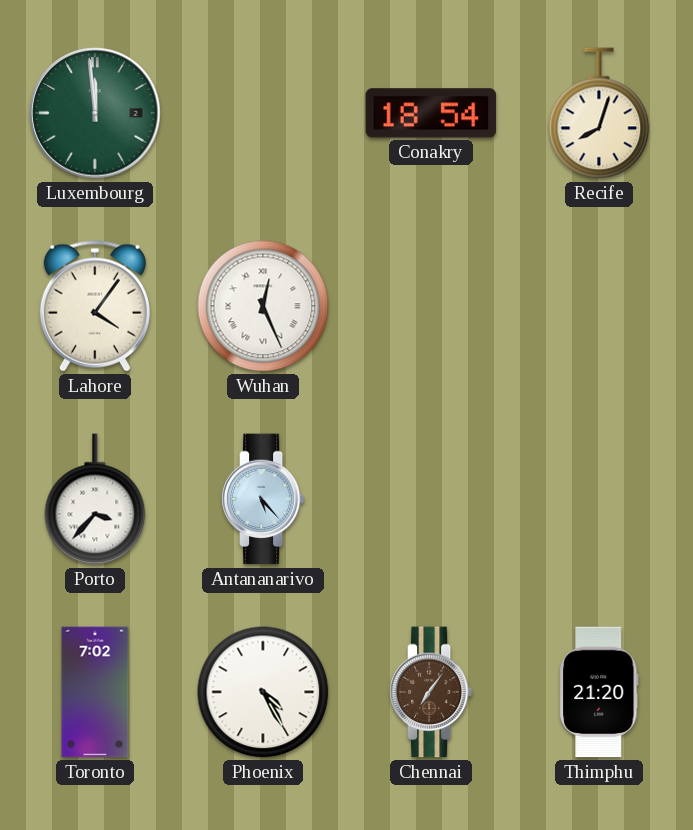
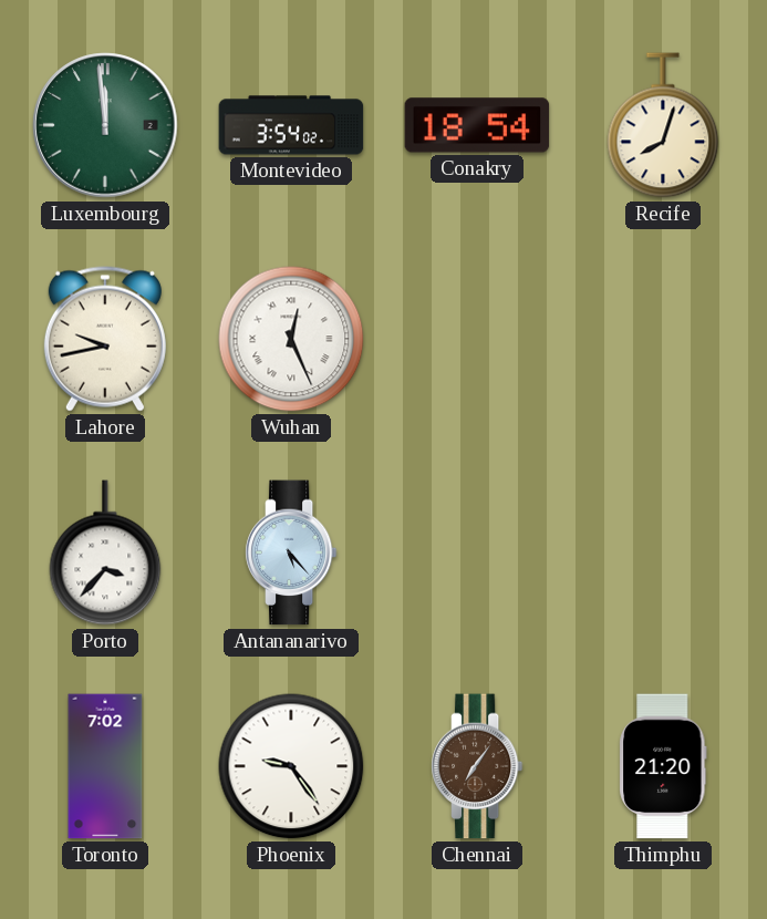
Montevideo: none -> 3:54
Lahore: 4:06 -> 9:43
Phoenix: 4:25 -> 9:24
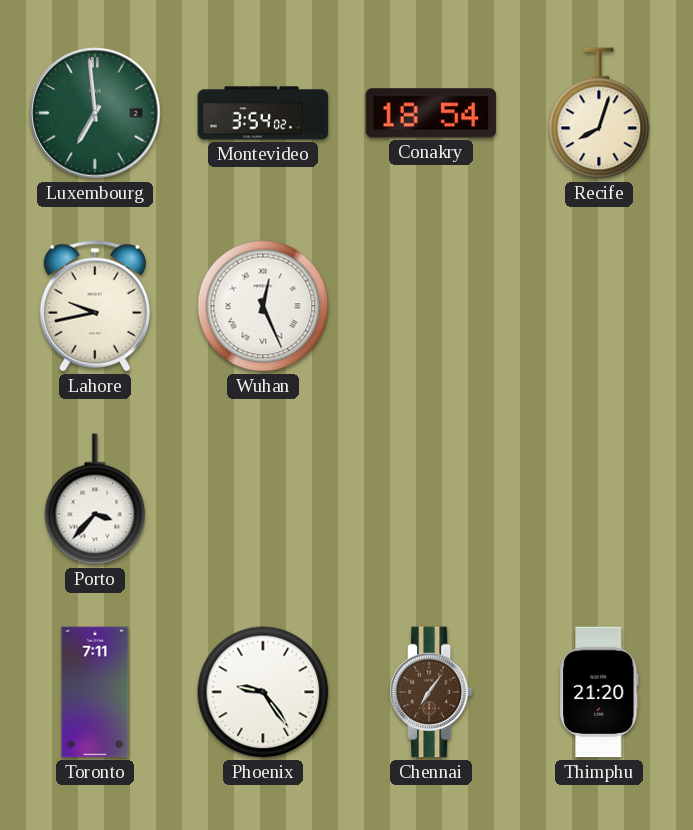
Luxembourg: 11:59 -> 6:59
Antananarivo: 5:23 -> none
Toronto: 7:02 -> 7:11
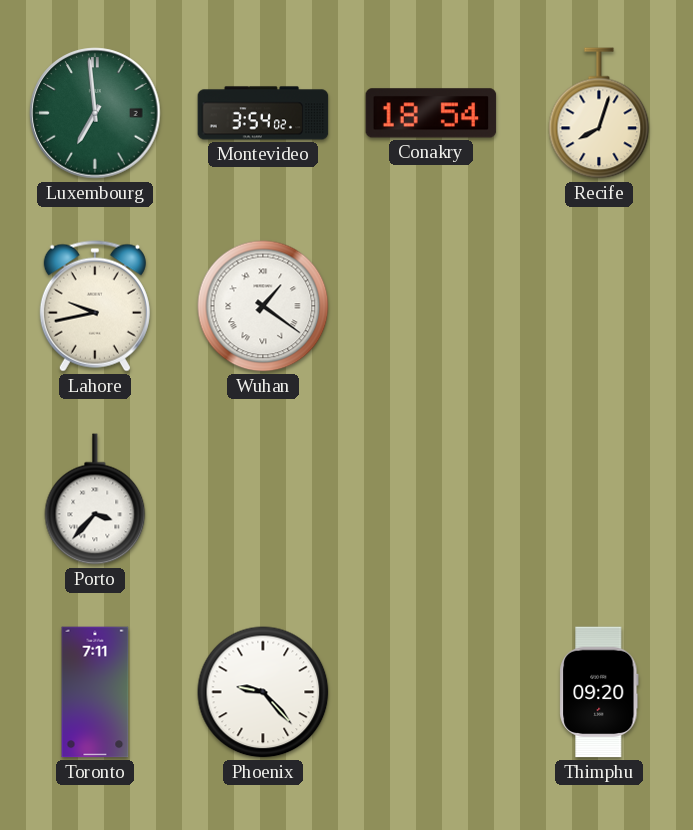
Wuhan: 12:26 -> 1:21
Phoenix: 9:24 -> 9:23
Chennai: 7:06 -> none
Thimphu: 21:20 -> 09:20
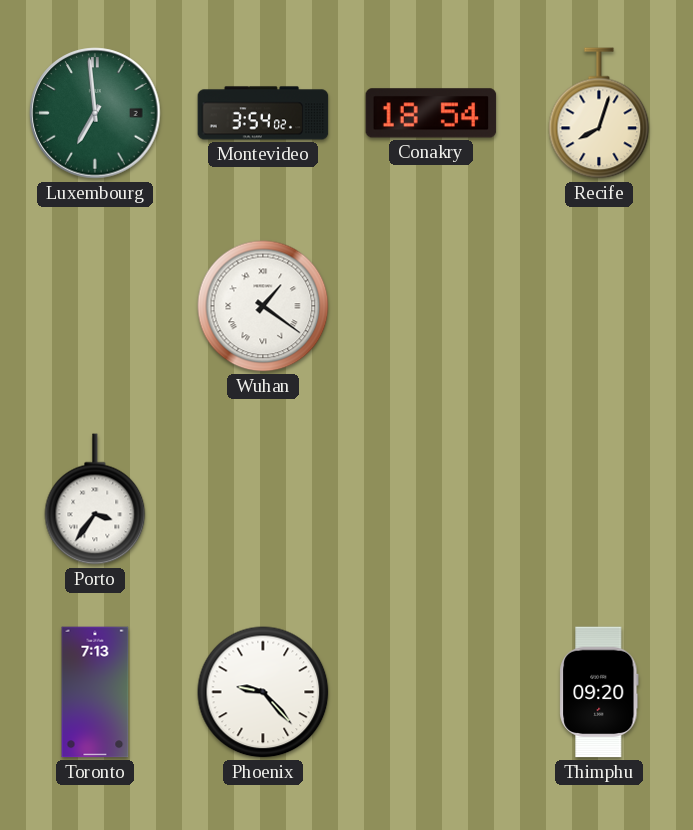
Lahore: 9:43 -> none
Porto: 3:37 -> 3:36
Toronto: 7:11 -> 7:13
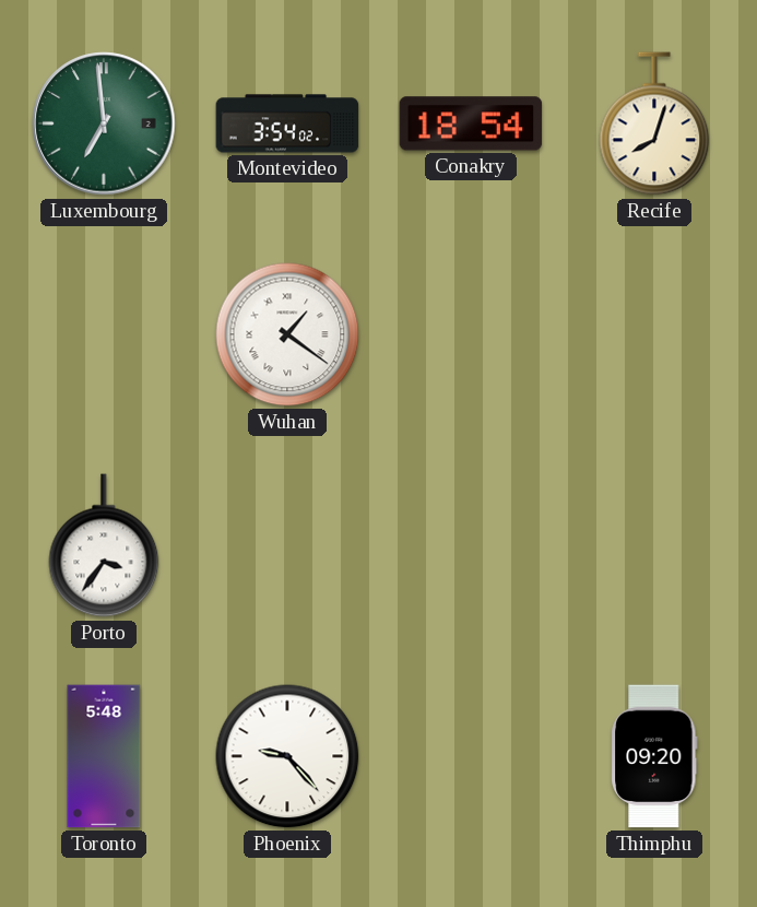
Toronto: 7:13 -> 5:48
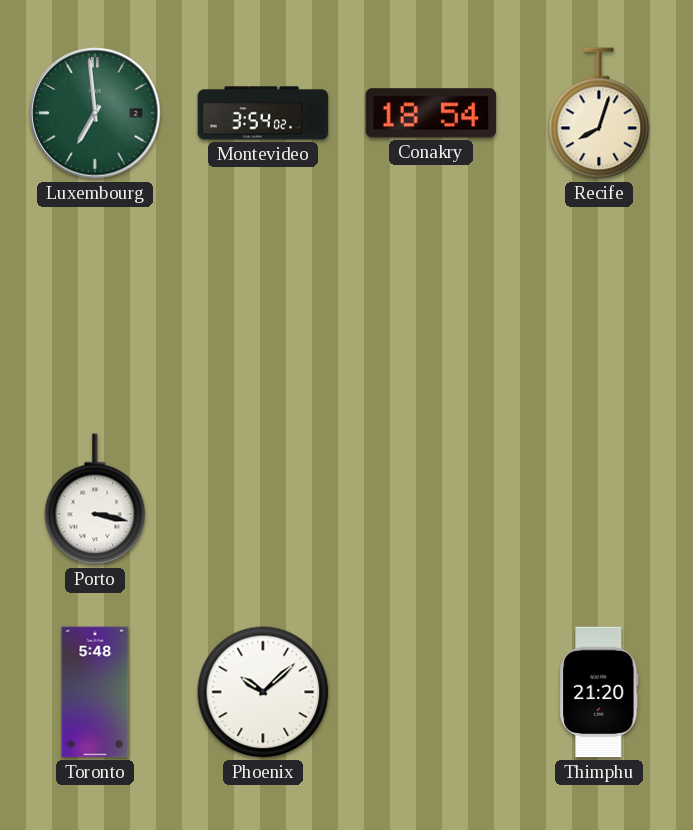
Wuhan: 1:21 -> none
Porto: 3:36 -> 3:17
Phoenix: 9:23 -> 10:08
Thimphu: 09:20 -> 21:20
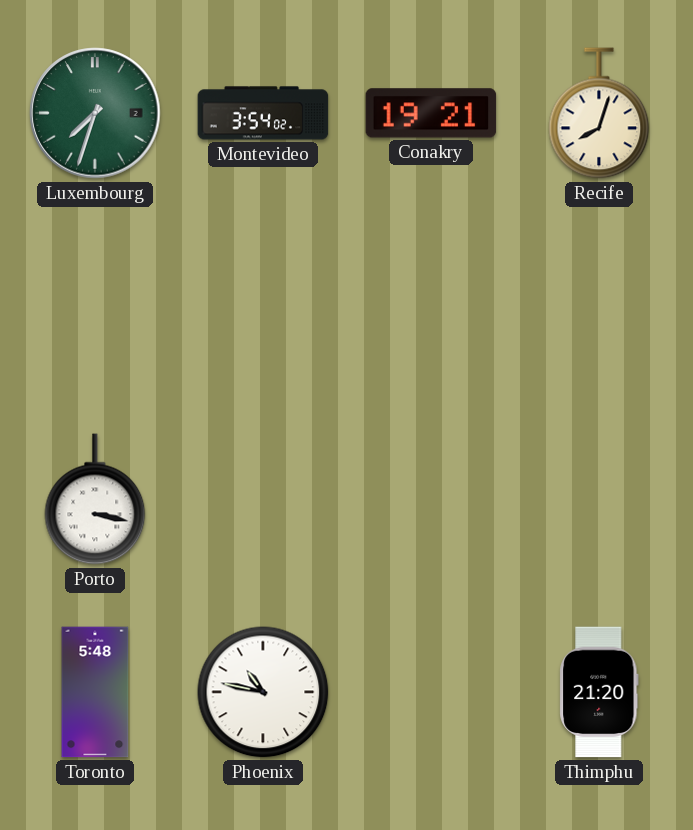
Luxembourg: 6:59 -> 7:33
Conakry: 18:54 -> 19:21
Phoenix: 10:08 -> 10:47
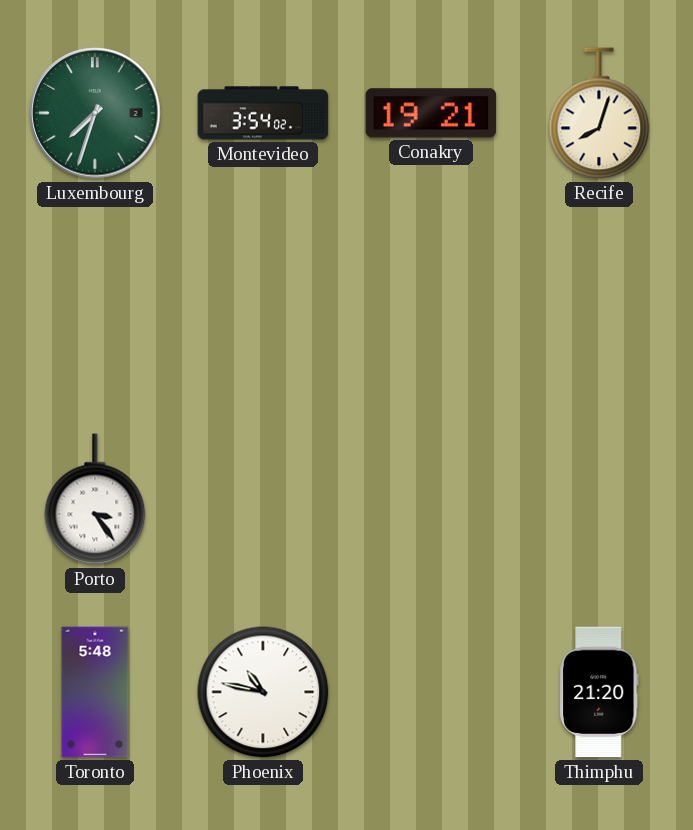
Porto: 3:17 -> 3:24
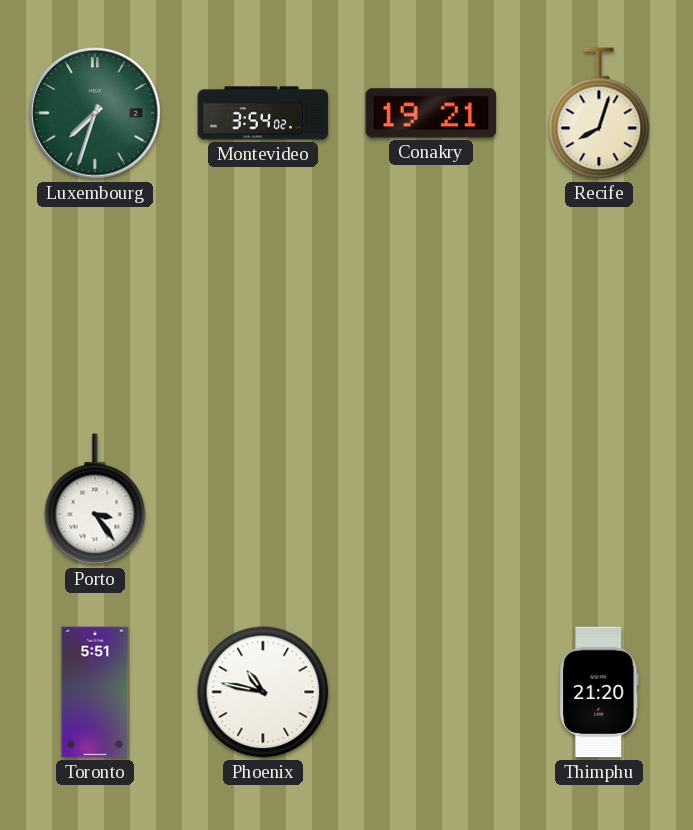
Toronto: 5:48 -> 5:51
